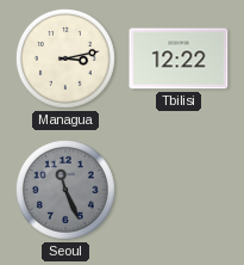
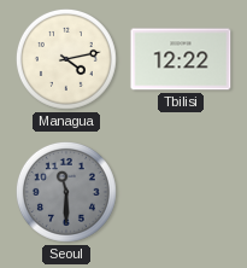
Managua: 3:13 -> 4:13
Seoul: 11:26 -> 11:30
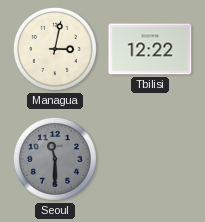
Managua: 4:13 -> 3:02
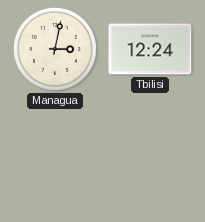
Tbilisi: 12:22 -> 12:24
Seoul: 11:30 -> none
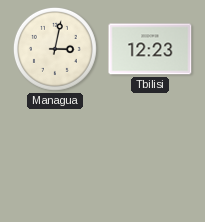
Tbilisi: 12:24 -> 12:23
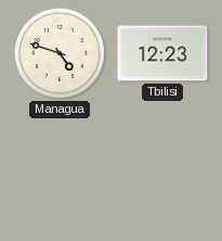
Managua: 3:02 -> 4:48
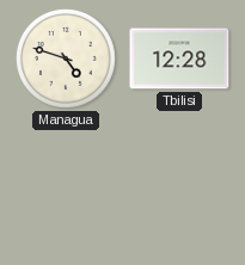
Tbilisi: 12:23 -> 12:28
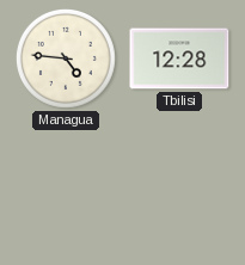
Managua: 4:48 -> 4:46
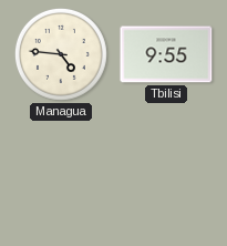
Tbilisi: 12:28 -> 9:55
